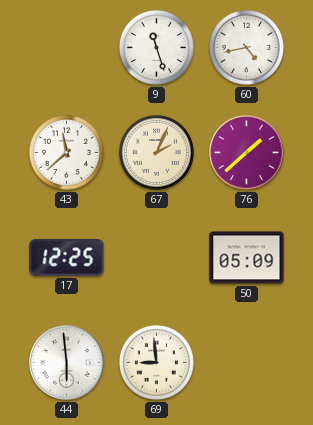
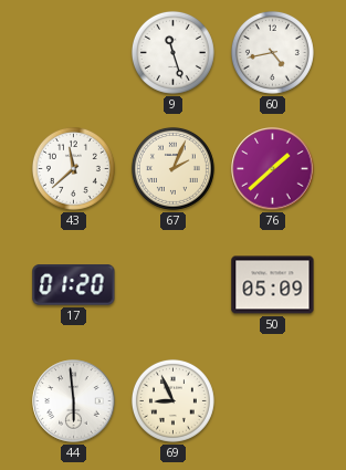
17: 12:25 -> 01:20
69: 8:59 -> 8:56
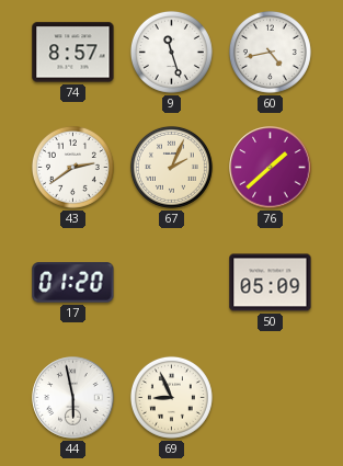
74: none -> 8:57
43: 11:38 -> 2:39
44: 5:59 -> 5:58
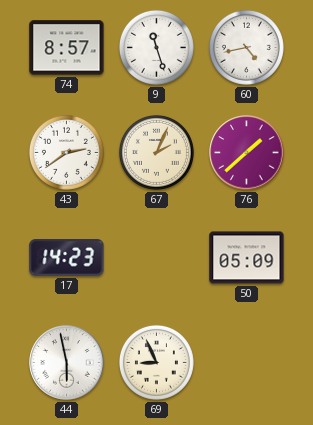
17: 01:20 -> 14:23
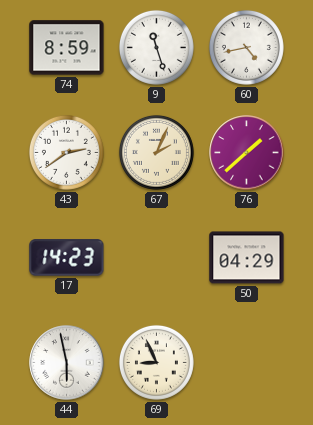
74: 8:57 -> 8:59
50: 05:09 -> 04:29
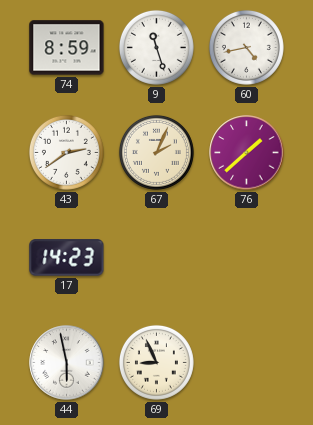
50: 04:29 -> none
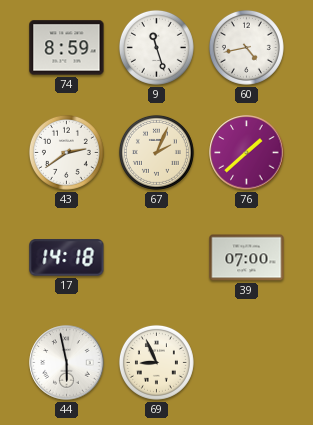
17: 14:23 -> 14:18
39: none -> 07:00
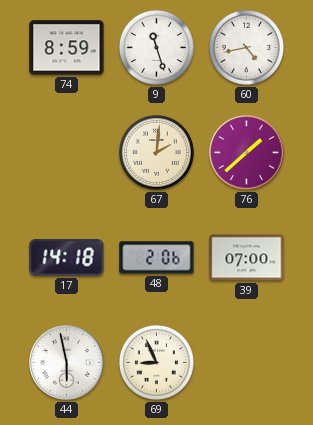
43: 2:39 -> none
67: 2:04 -> 2:01
48: none -> 2:06
